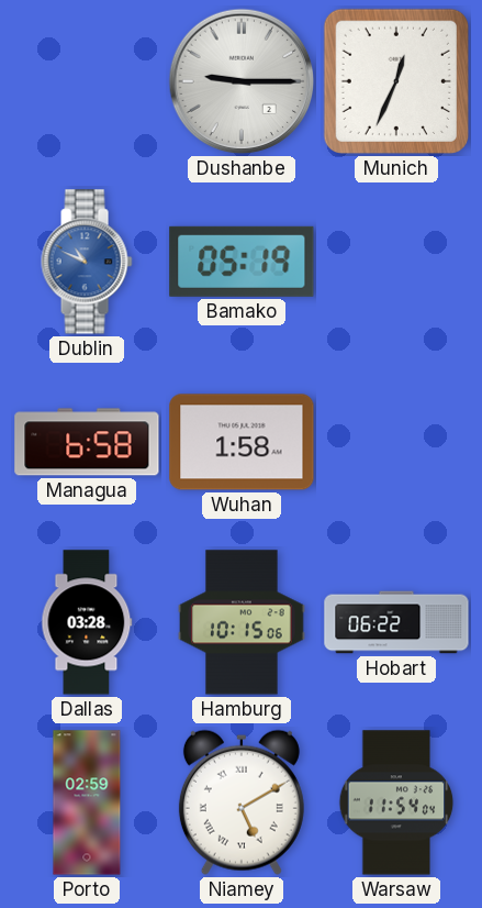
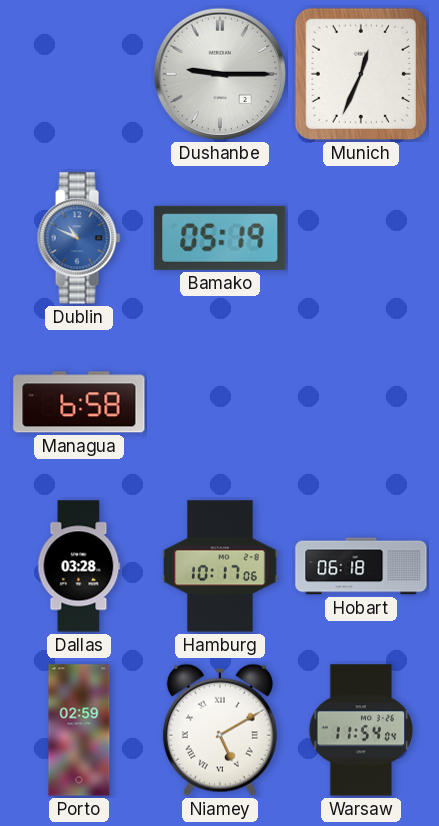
Wuhan: 1:58 -> none
Hamburg: 10:15 -> 10:17
Hobart: 06:22 -> 06:18
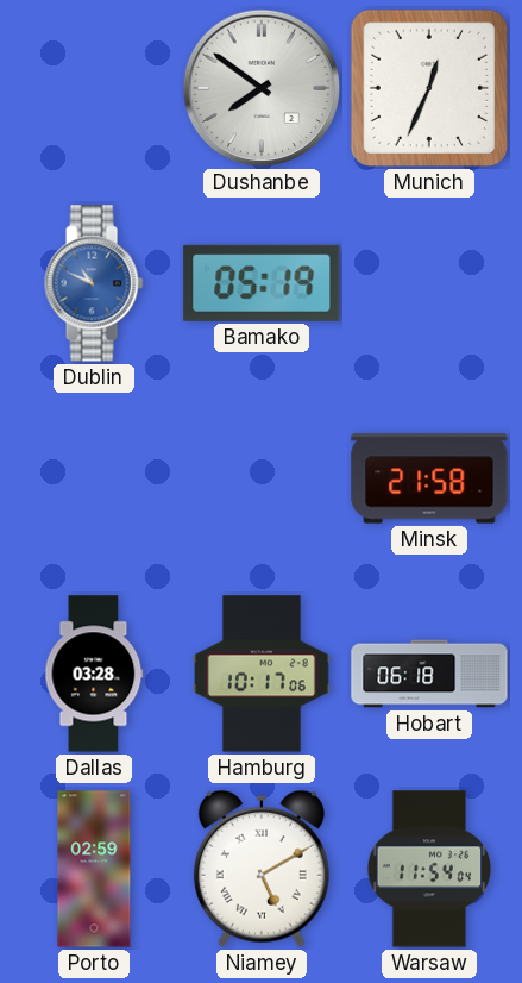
Dushanbe: 9:15 -> 7:51
Managua: 6:58 -> none
Minsk: none -> 21:58
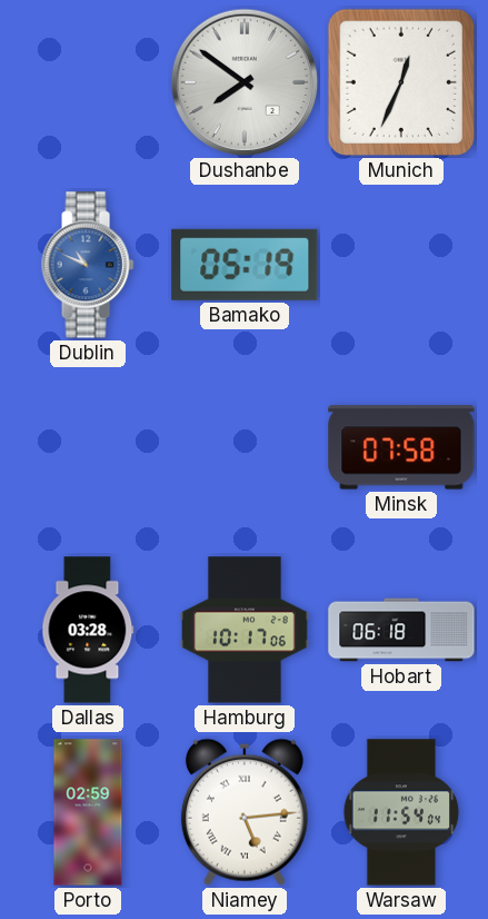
Minsk: 21:58 -> 07:58
Niamey: 5:10 -> 5:14
